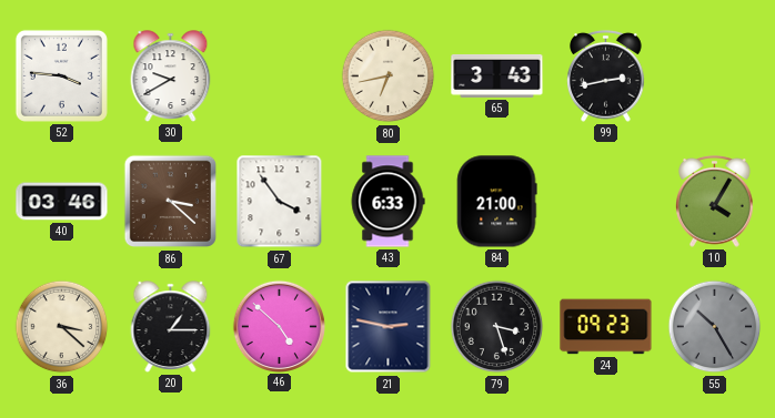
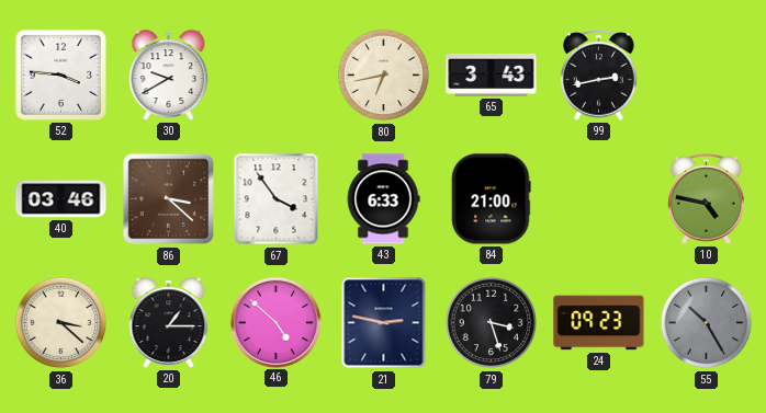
10: 4:05 -> 4:47
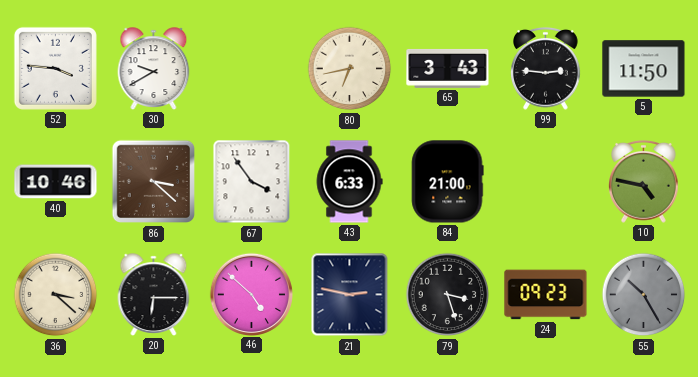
99: 2:43 -> 2:46
5: none -> 11:50
40: 03:46 -> 10:46
20: 1:15 -> 6:15
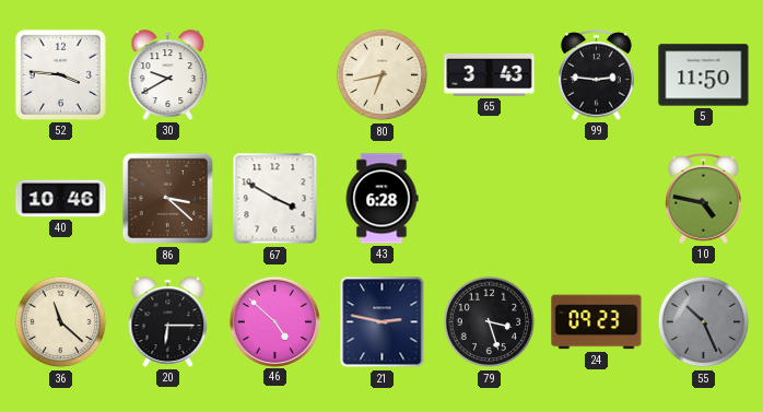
67: 3:54 -> 3:50
43: 6:33 -> 6:28
84: 21:00 -> none
36: 3:22 -> 11:22
55: 10:25 -> 10:26
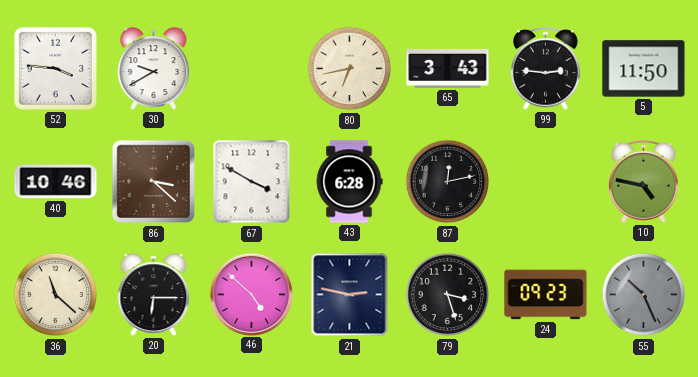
87: none -> 12:13
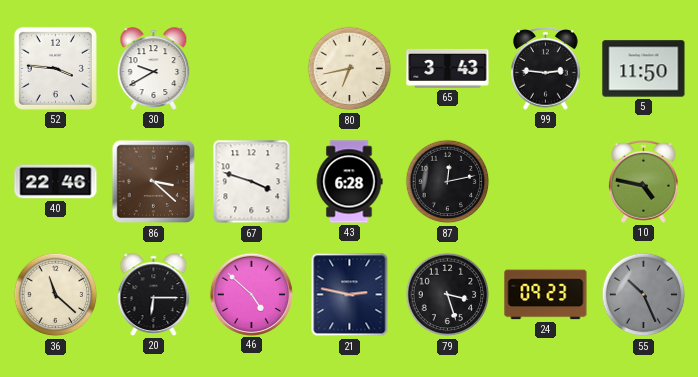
40: 10:46 -> 22:46
67: 3:50 -> 3:48
